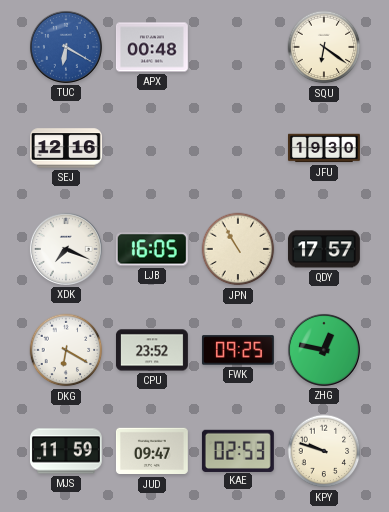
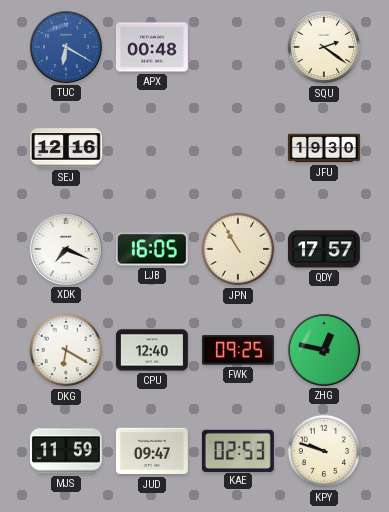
SQU: 6:21 -> 2:21
CPU: 23:52 -> 12:40
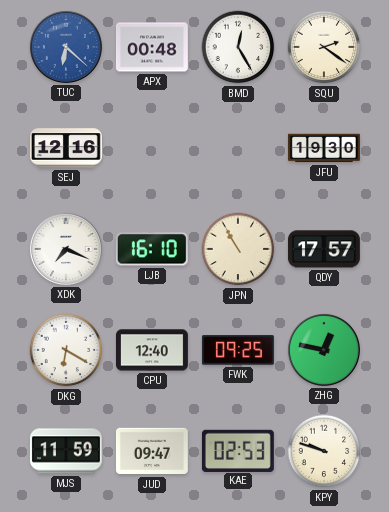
TUC: 6:20 -> 6:22
BMD: none -> 12:25
LJB: 16:05 -> 16:10
